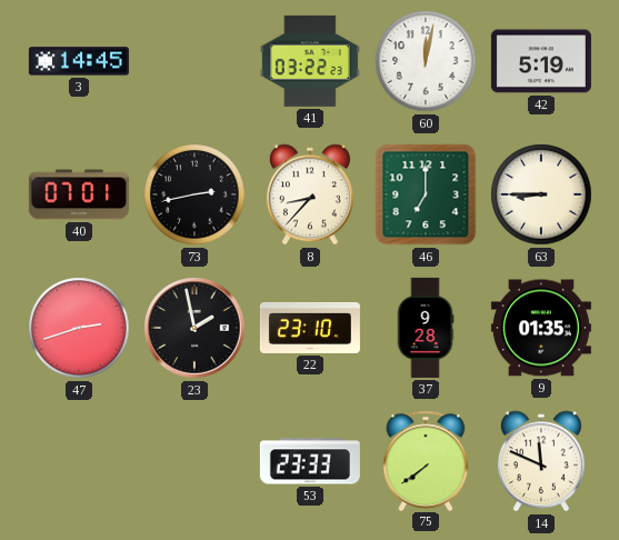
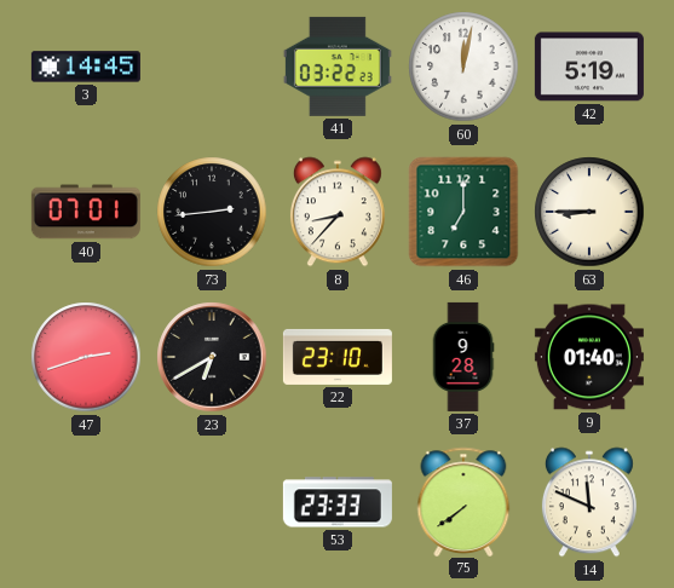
73: 2:43 -> 2:44
23: 1:58 -> 6:40
9: 01:35 -> 01:40
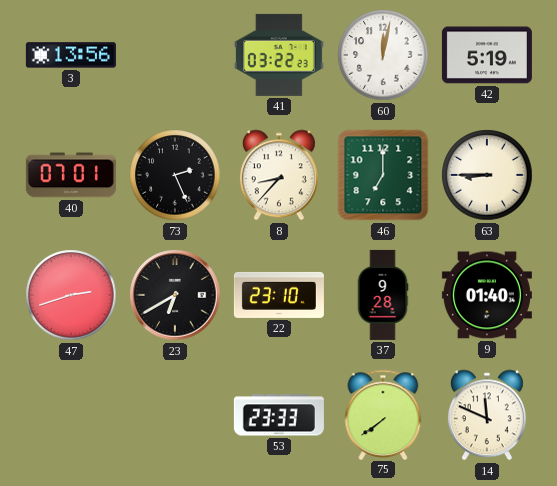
3: 14:45 -> 13:56
73: 2:44 -> 2:26
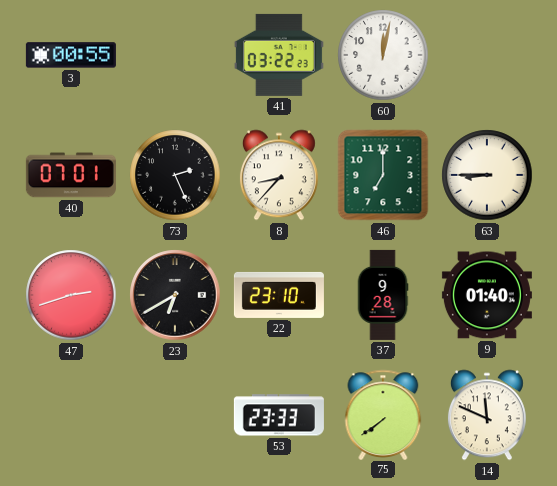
3: 13:56 -> 00:55
42: 5:19 -> none
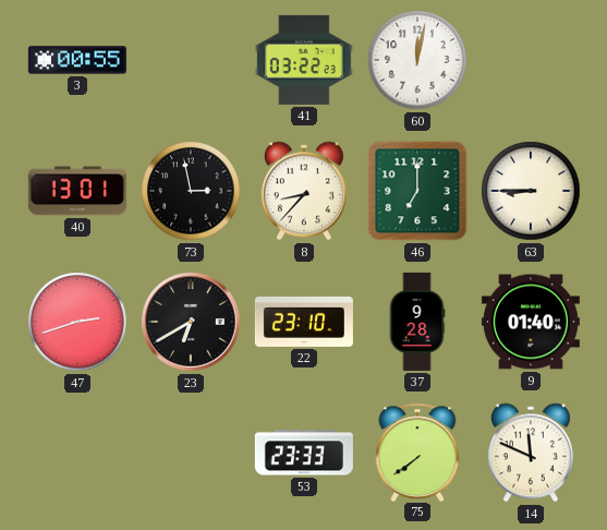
40: 07:01 -> 13:01
73: 2:26 -> 2:58
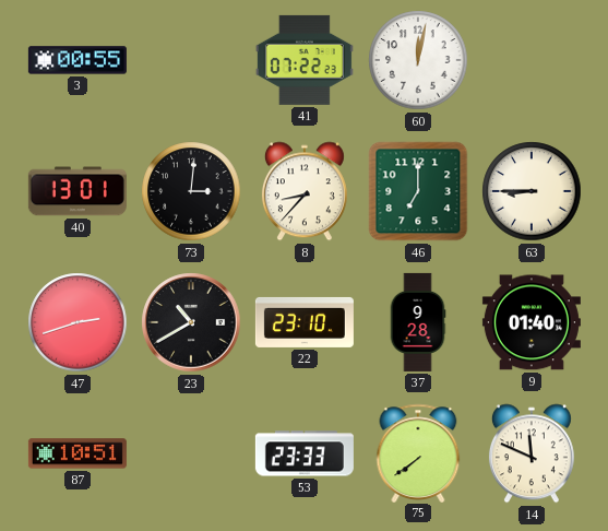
41: 03:22 -> 07:22
73: 2:58 -> 3:01
23: 6:40 -> 10:40
87: none -> 10:51
